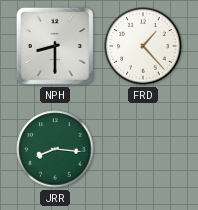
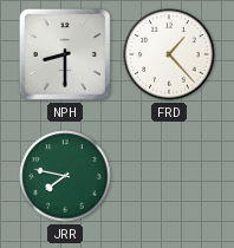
JRR: 8:16 -> 7:47
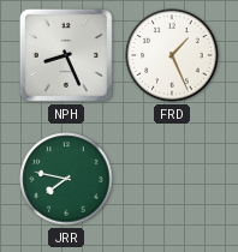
NPH: 8:30 -> 8:26
FRD: 1:23 -> 1:26
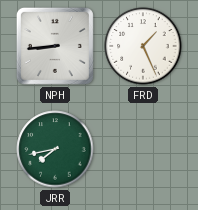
NPH: 8:26 -> 8:44
JRR: 7:47 -> 7:43
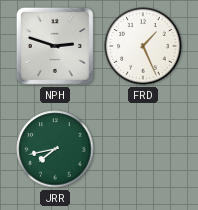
NPH: 8:44 -> 2:48
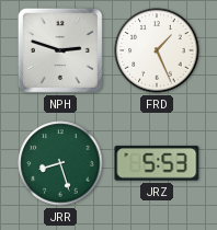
JRR: 7:43 -> 8:27
JRZ: none -> 5:53
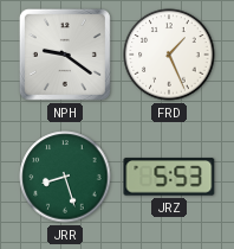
NPH: 2:48 -> 9:21
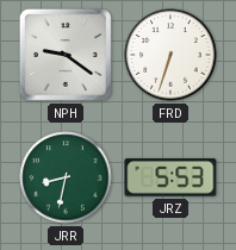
FRD: 1:26 -> 6:33
JRR: 8:27 -> 8:32
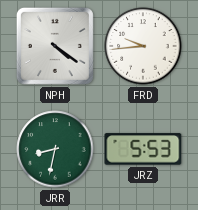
NPH: 9:21 -> 4:21
FRD: 6:33 -> 9:44
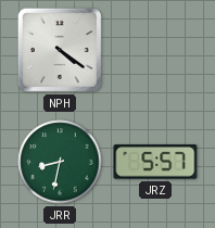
FRD: 9:44 -> none
JRZ: 5:53 -> 5:57
